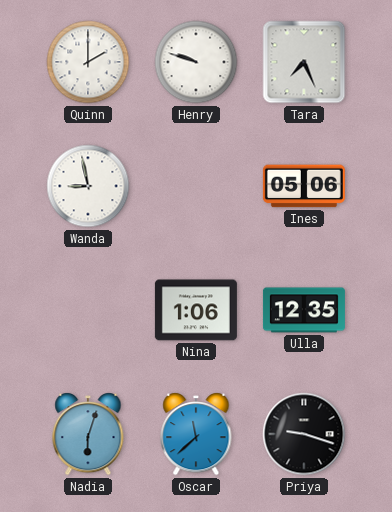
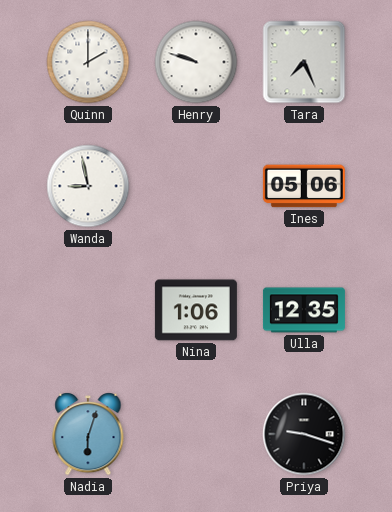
Oscar: 11:38 -> none
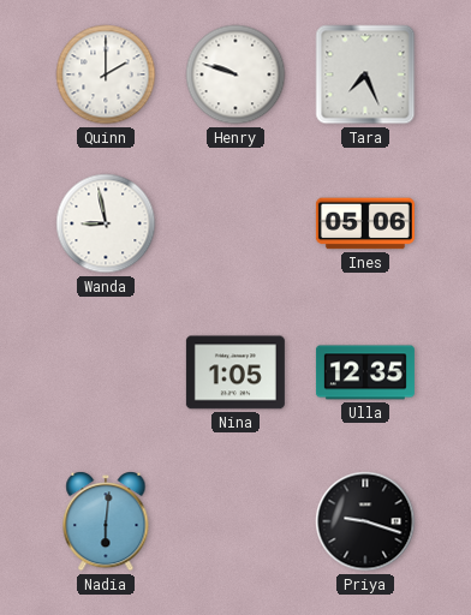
Nina: 1:06 -> 1:05
Nadia: 6:03 -> 6:01
